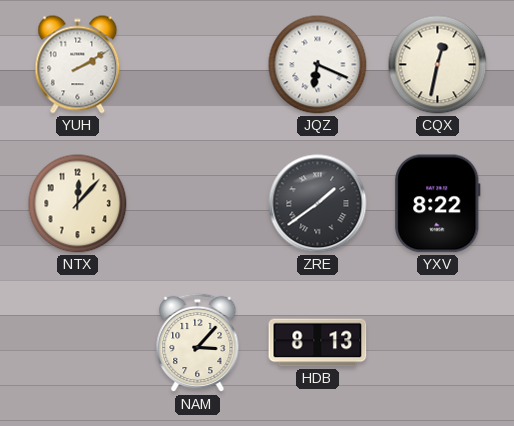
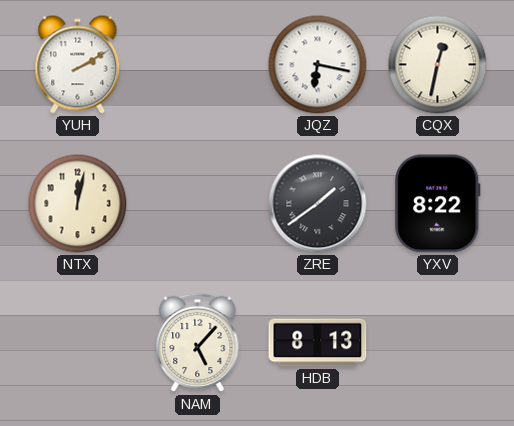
JQZ: 6:19 -> 6:17
NTX: 12:07 -> 12:02
NAM: 3:07 -> 5:07
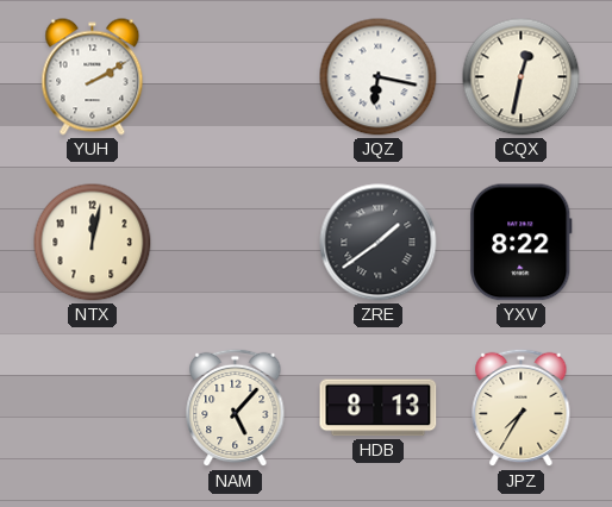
JPZ: none -> 7:35
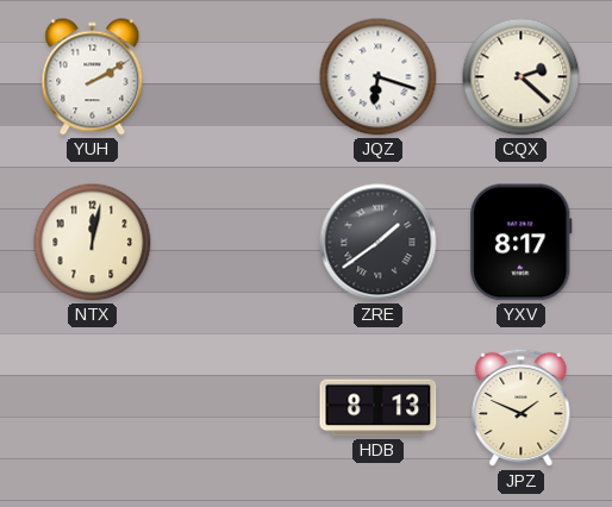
JQZ: 6:17 -> 6:18
CQX: 12:32 -> 2:22
YXV: 8:22 -> 8:17
NAM: 5:07 -> none
JPZ: 7:35 -> 1:49
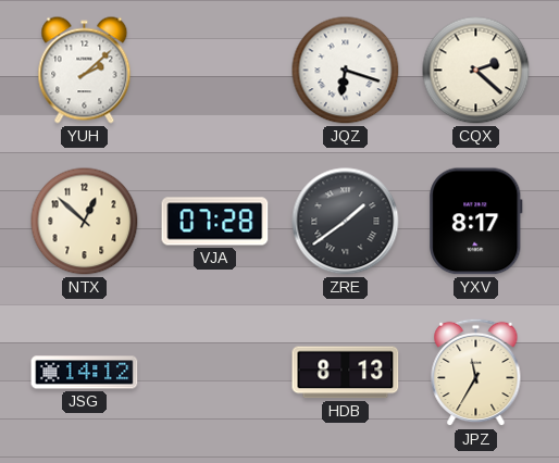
YUH: 2:10 -> 2:08
NTX: 12:02 -> 12:52
VJA: none -> 07:28
JSG: none -> 14:12
JPZ: 1:49 -> 11:35
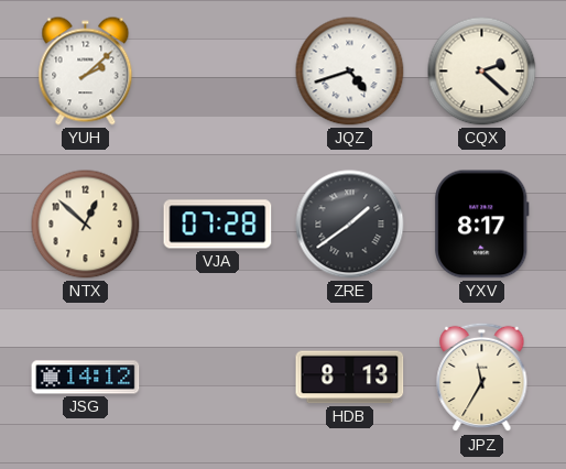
JQZ: 6:18 -> 4:42
